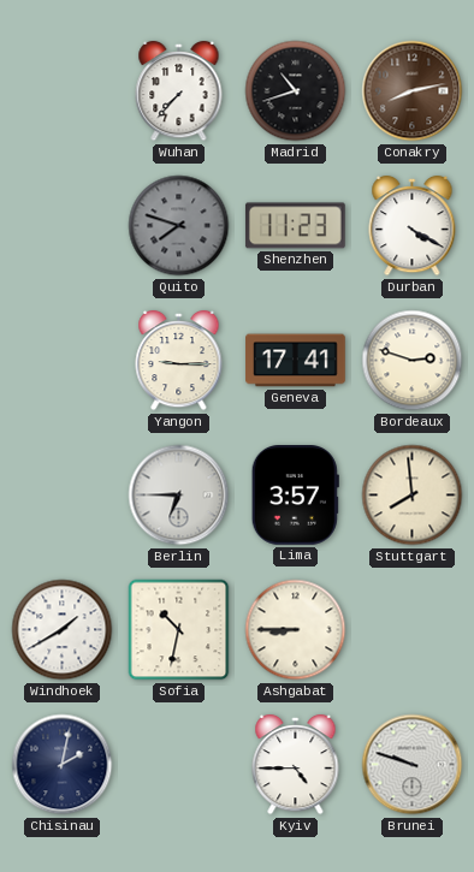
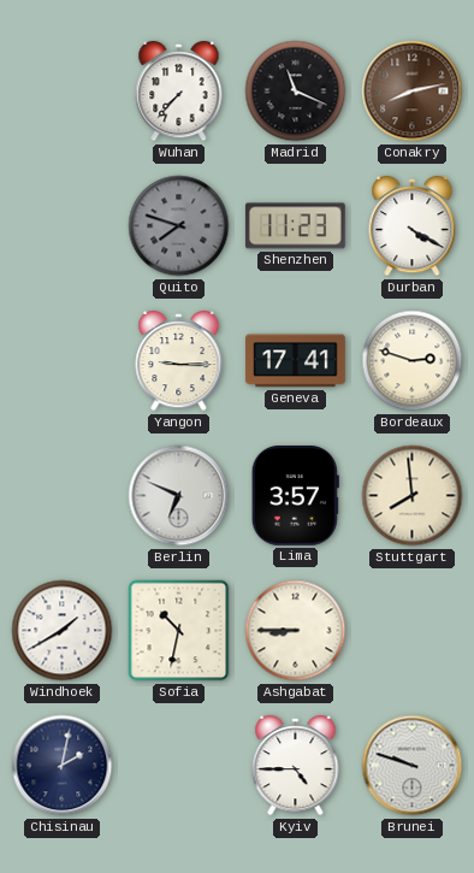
Madrid: 10:42 -> 11:19
Berlin: 6:45 -> 6:49
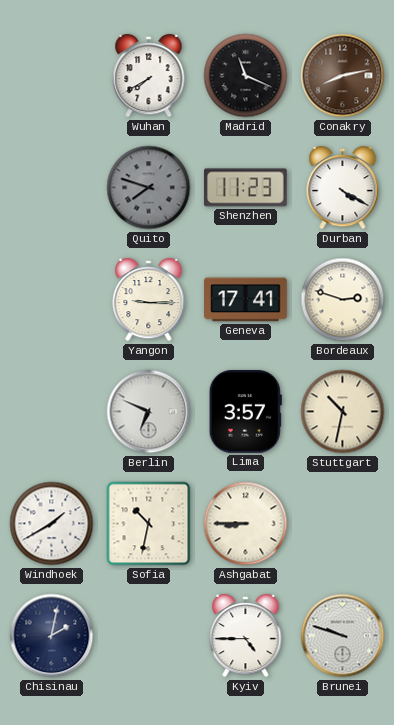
Wuhan: 7:37 -> 7:40
Stuttgart: 7:59 -> 10:32
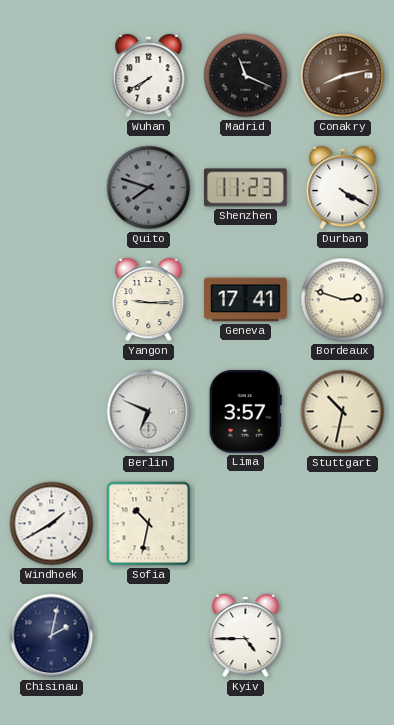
Ashgabat: 8:45 -> none
Brunei: 9:48 -> none
